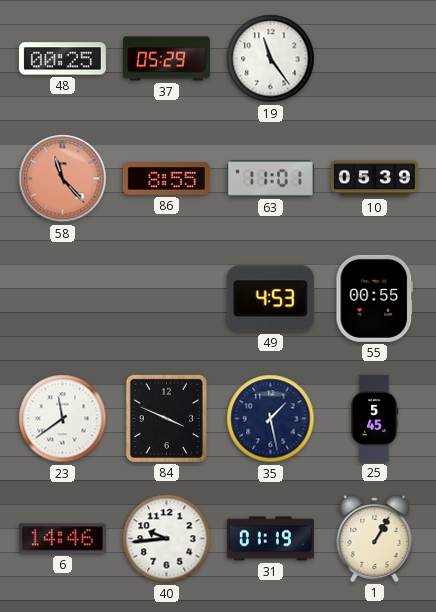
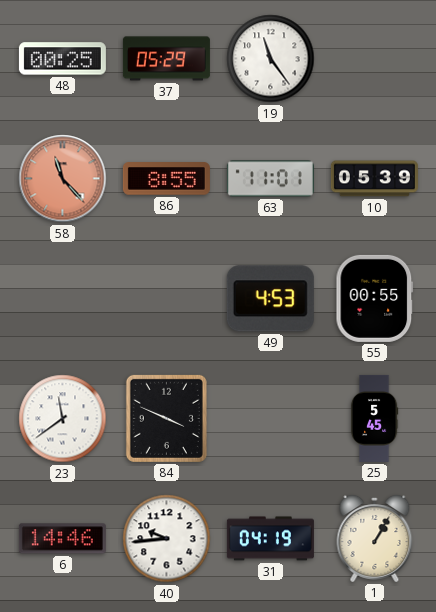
35: 1:28 -> none
31: 01:19 -> 04:19
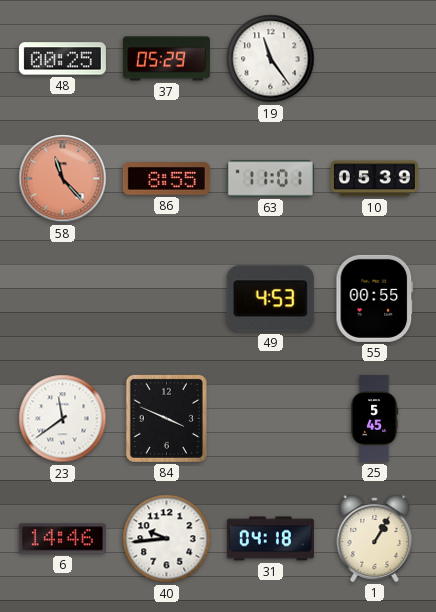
31: 04:19 -> 04:18
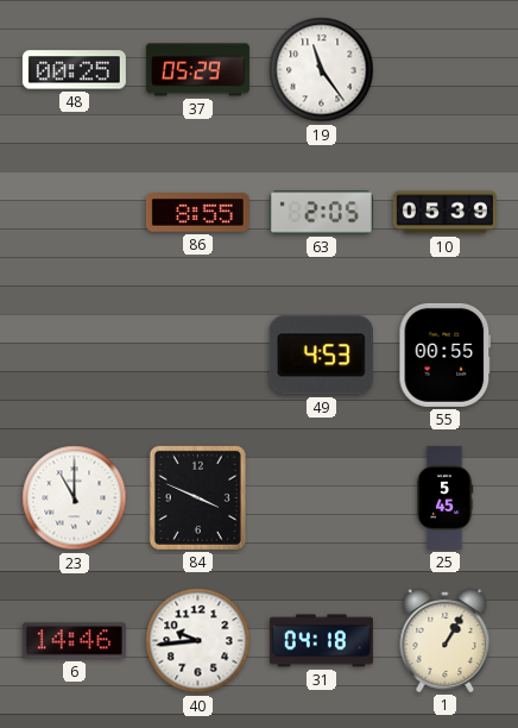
58: 11:23 -> none
63: 11:01 -> 2:05
23: 11:39 -> 11:00
